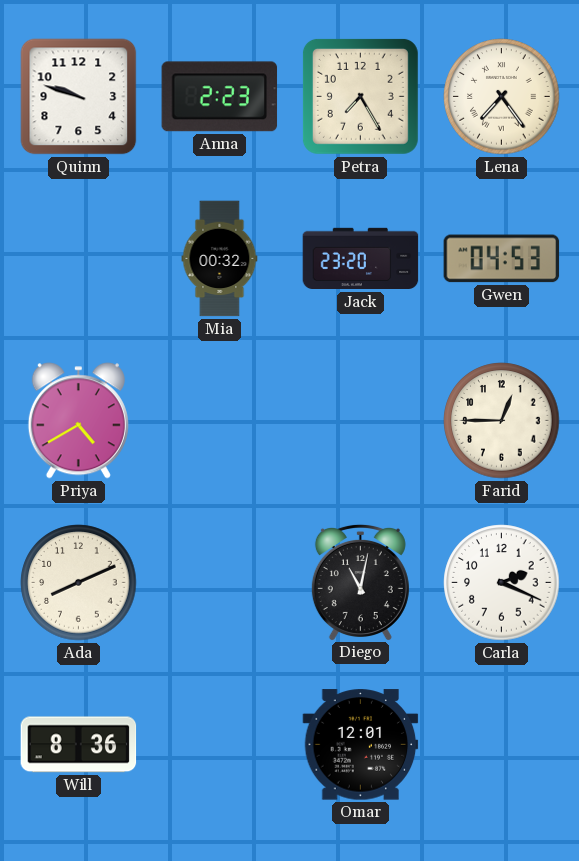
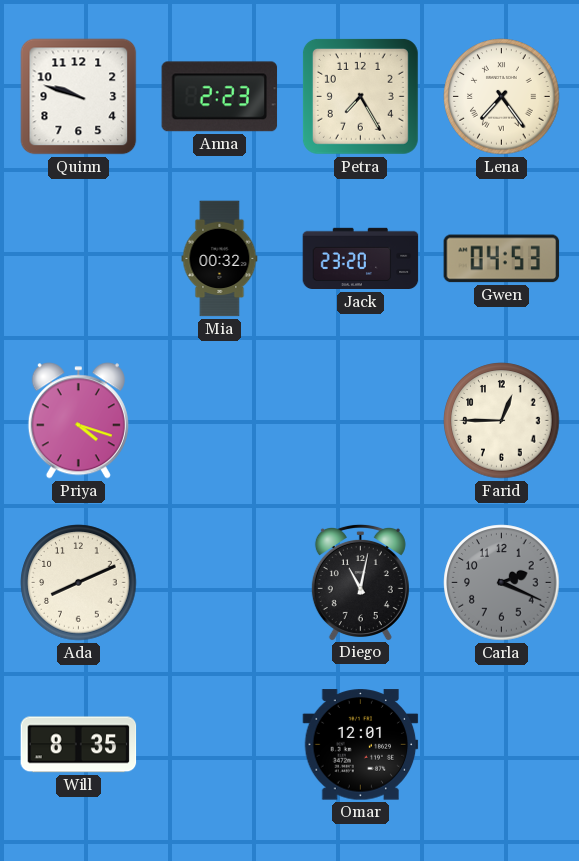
Priya: 4:40 -> 4:18
Carla dial: white -> grey
Will: 8:36 -> 8:35
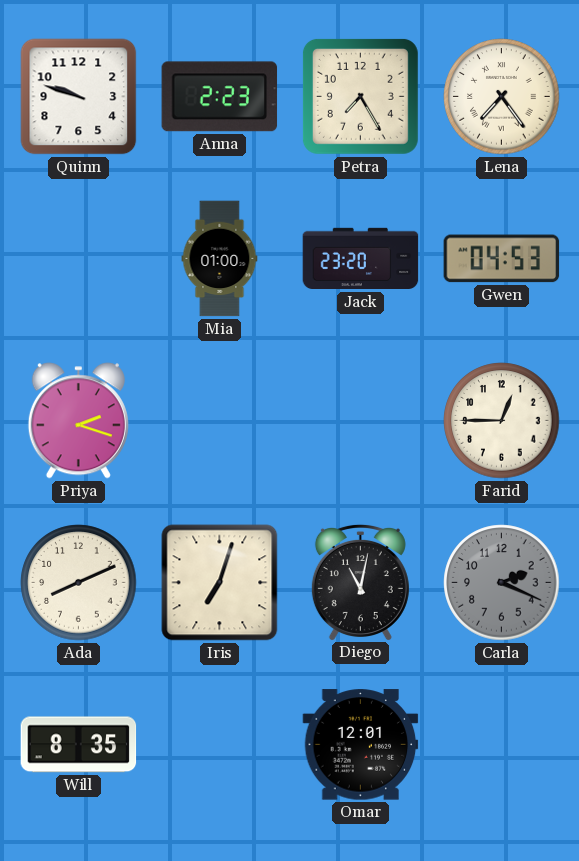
Mia: 00:32 -> 01:00
Priya: 4:18 -> 2:18
Iris: none -> 7:03
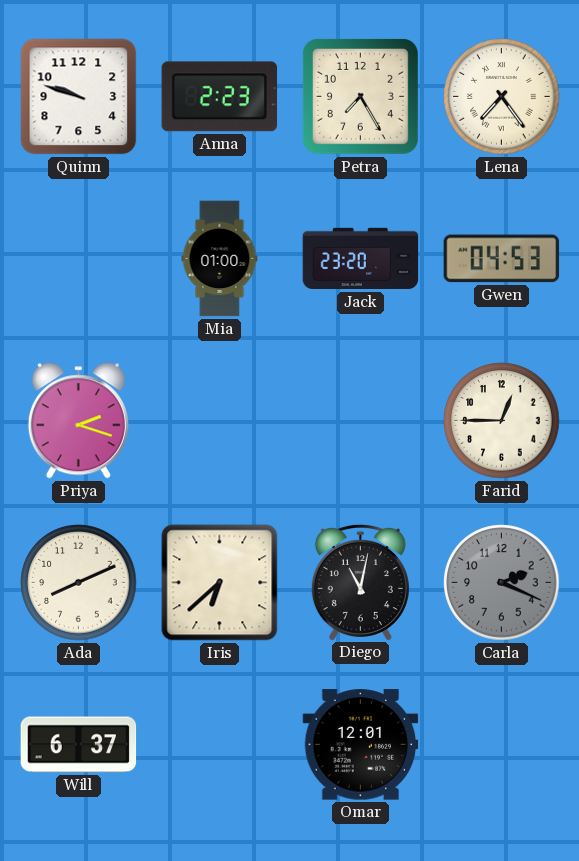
Iris: 7:03 -> 6:38
Will: 8:35 -> 6:37
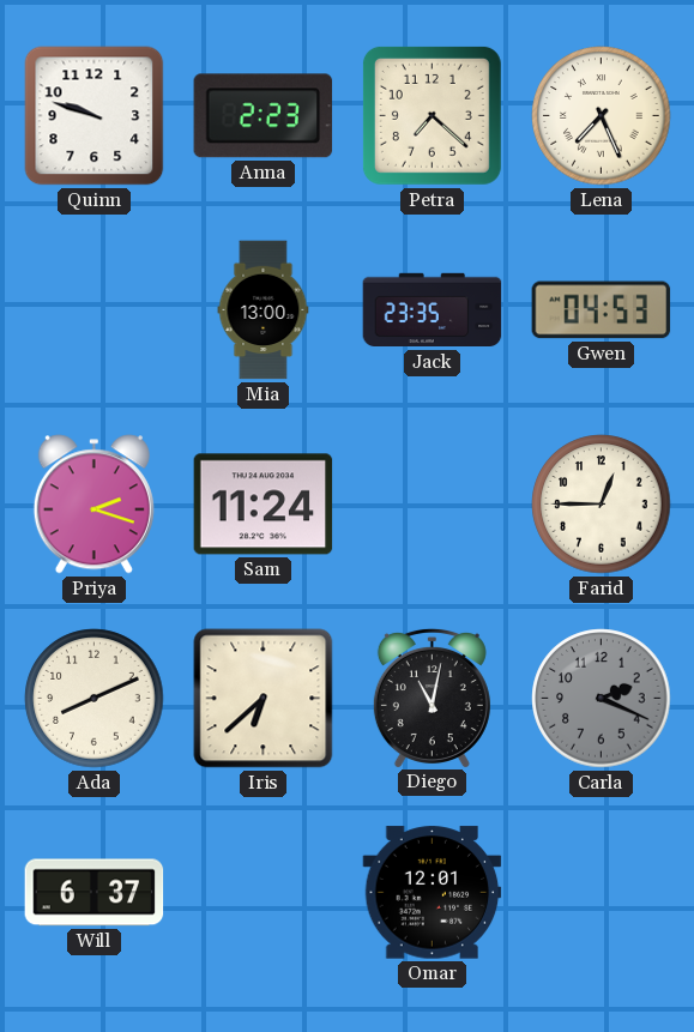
Petra: 7:25 -> 7:22
Lena: 7:24 -> 7:26
Mia: 01:00 -> 13:00
Jack: 23:20 -> 23:35
Sam: none -> 11:24
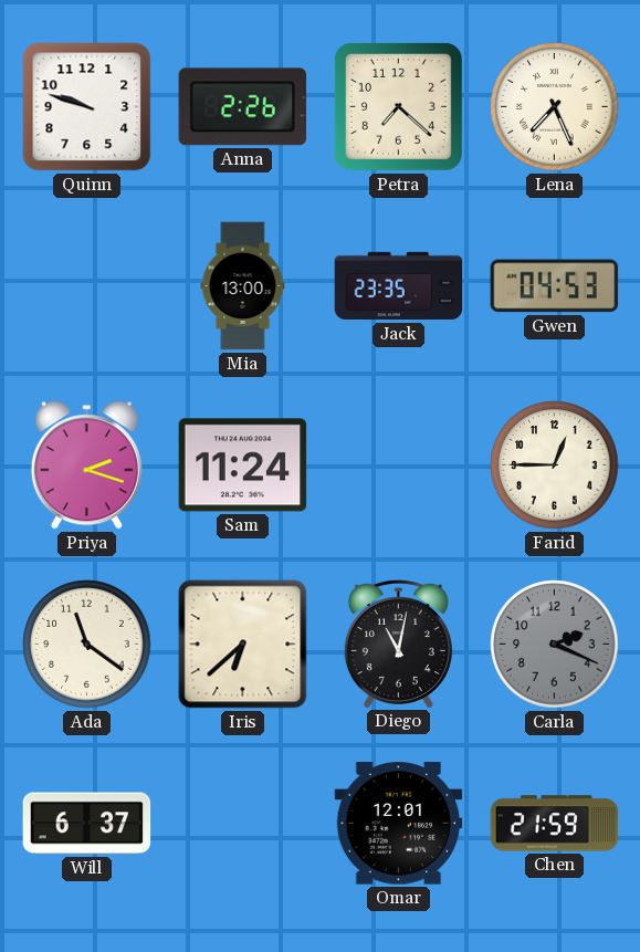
Anna: 2:23 -> 2:26
Ada: 8:11 -> 11:21
Chen: none -> 21:59
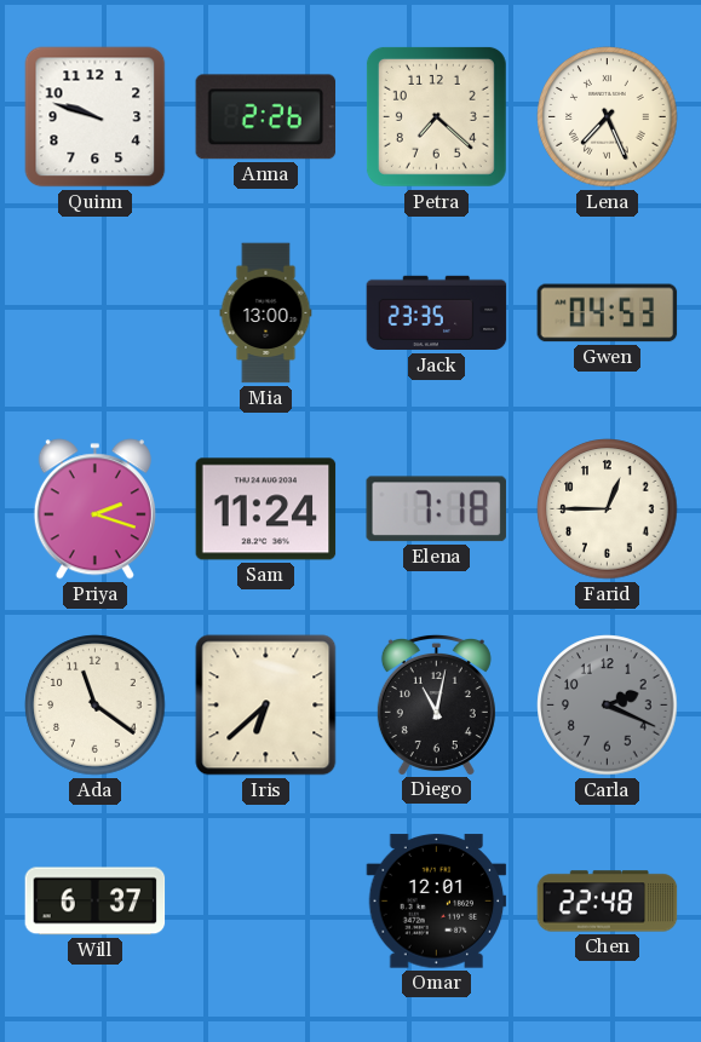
Elena: none -> 7:18
Chen: 21:59 -> 22:48
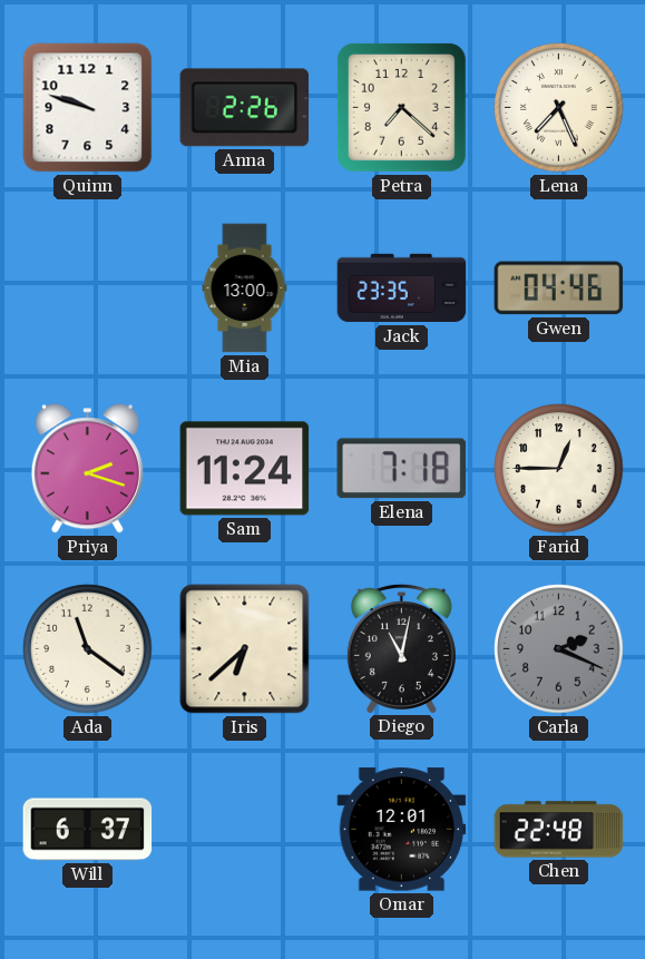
Gwen: 04:53 -> 04:46
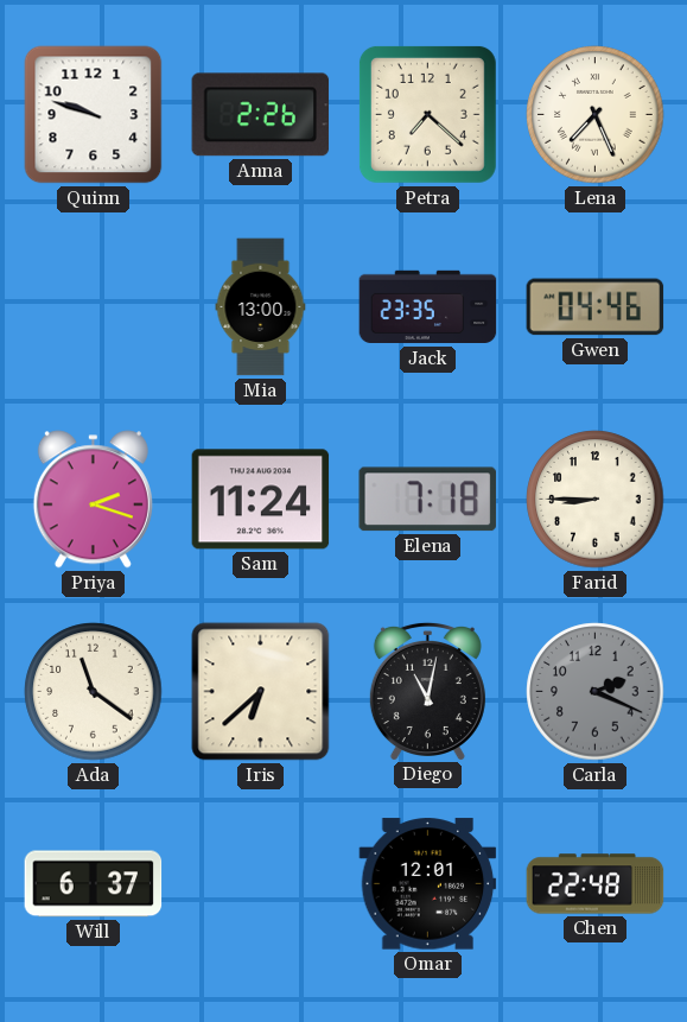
Farid: 12:45 -> 8:45
